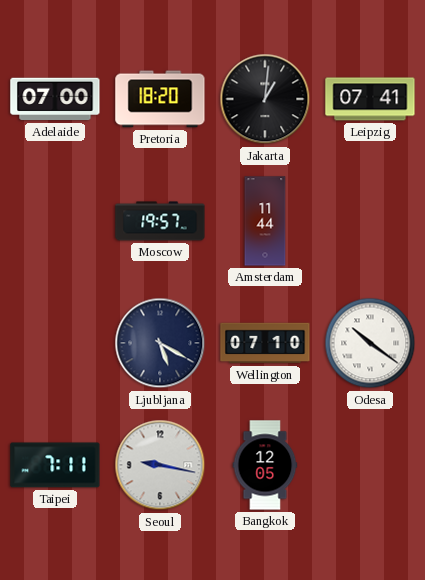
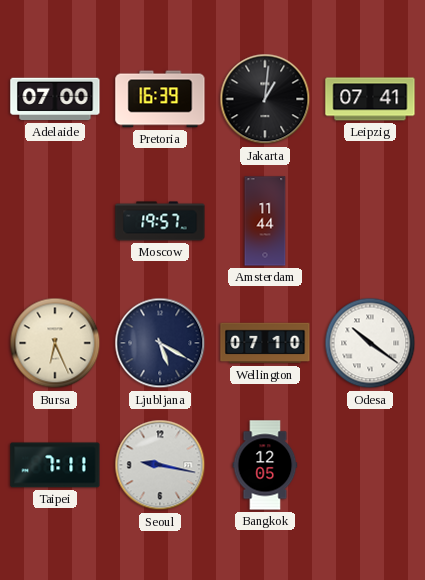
Pretoria: 18:20 -> 16:39
Bursa: none -> 6:26
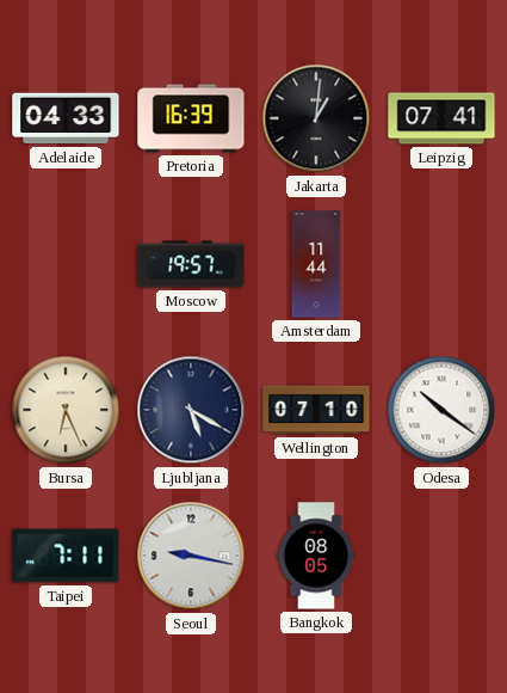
Adelaide: 07:00 -> 04:33
Bangkok: 12:05 -> 08:05
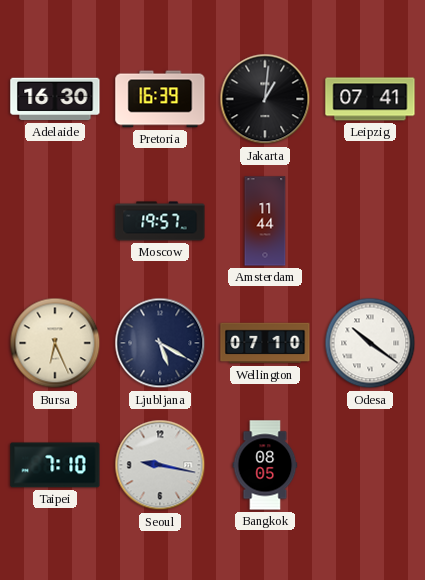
Adelaide: 04:33 -> 16:30
Taipei: 7:11 -> 7:10
